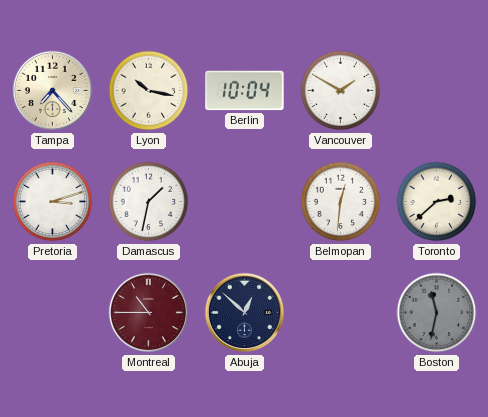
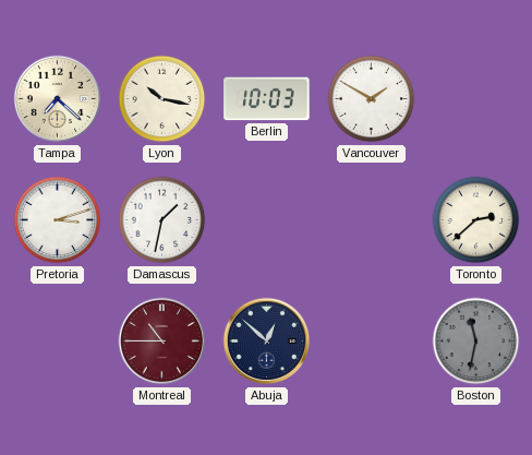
Tampa: 7:23 -> 7:22
Berlin: 10:04 -> 10:03
Belmopan: 12:31 -> none
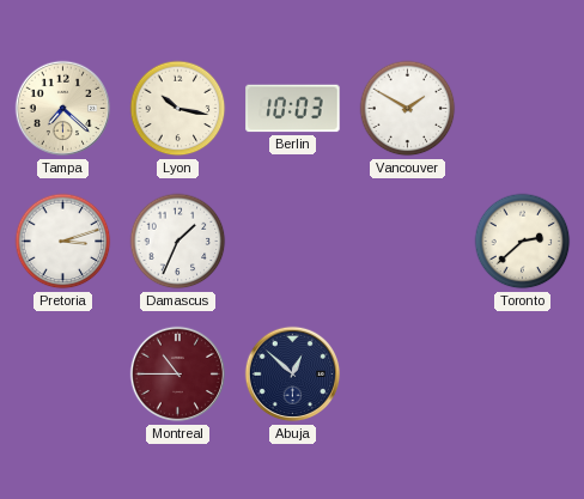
Damascus: 1:32 -> 1:34
Boston: 11:32 -> none
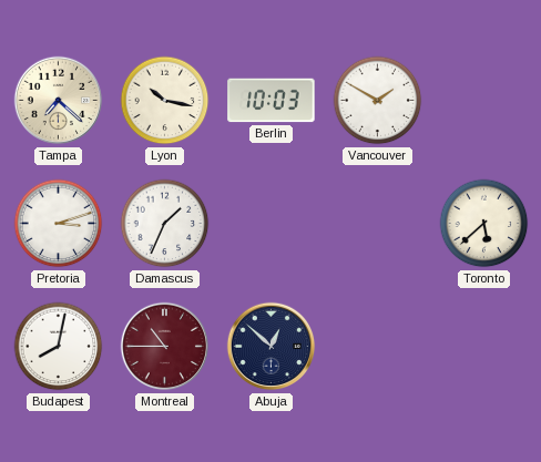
Toronto: 2:38 -> 5:38
Budapest: none -> 8:02
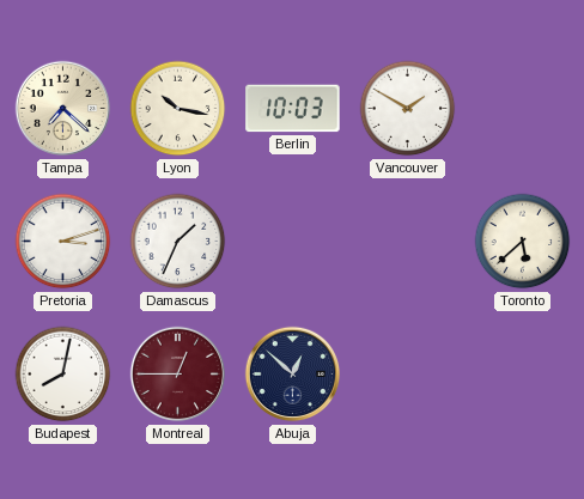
Montreal: 10:45 -> 12:45
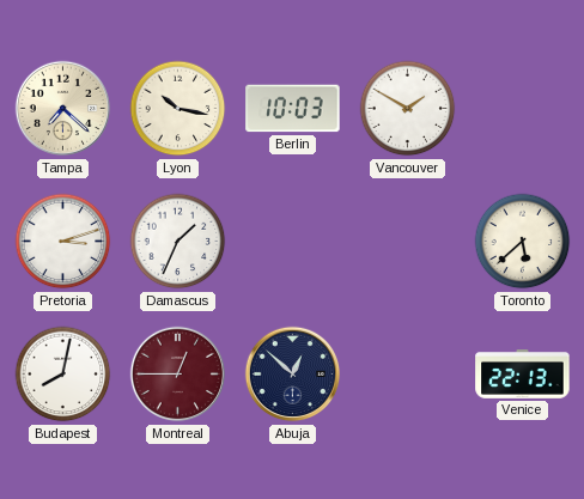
Venice: none -> 22:13
